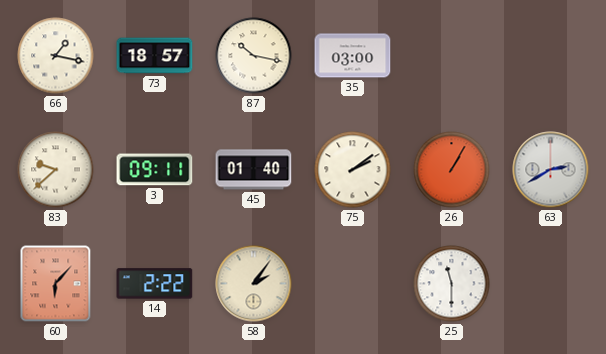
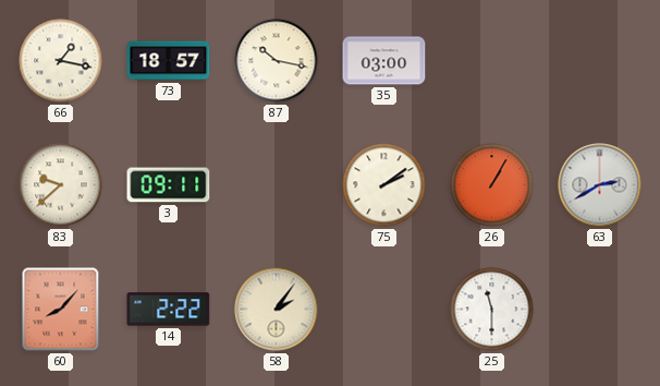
45: 01:40 -> none
60: 6:07 -> 8:07
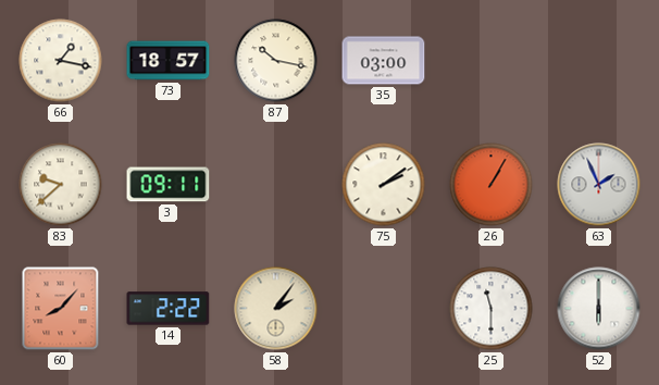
63: 2:40 -> 1:56
52: none -> 6:00
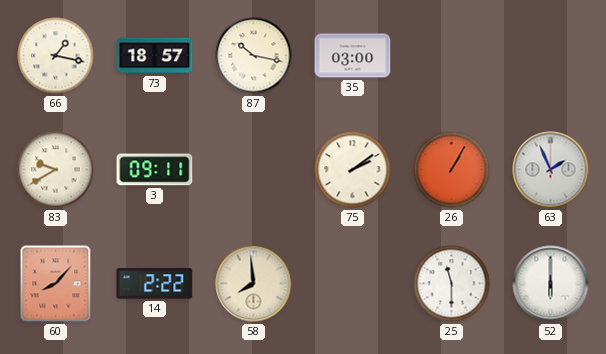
83: 9:38 -> 9:40
58: 2:06 -> 7:59
